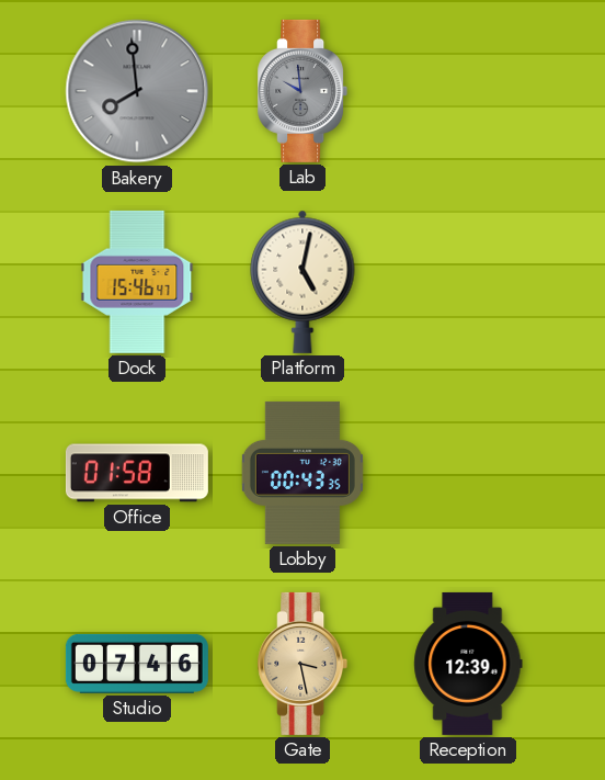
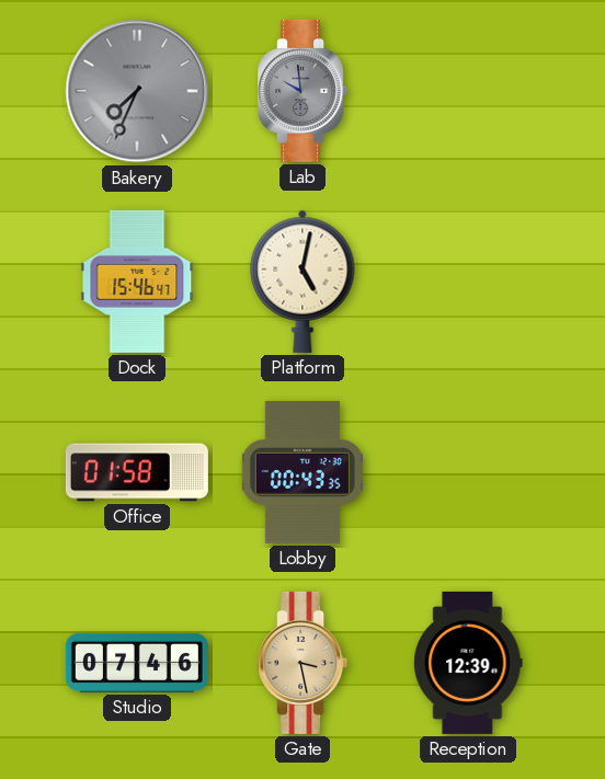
Bakery: 7:59 -> 7:34
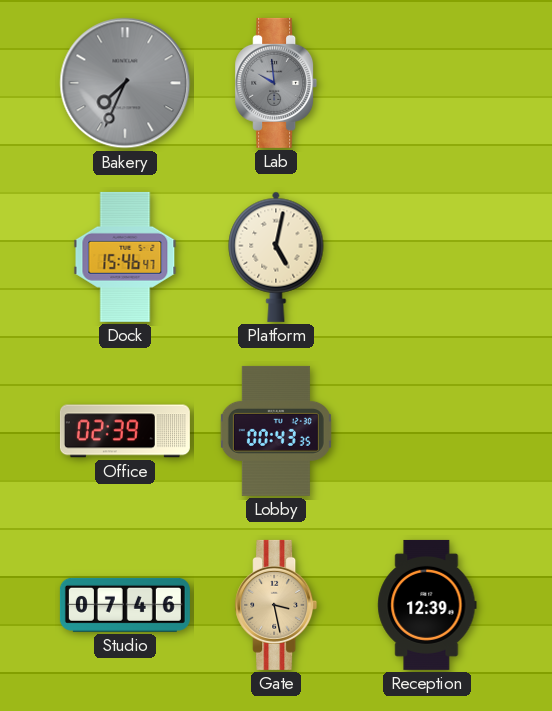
Office: 01:58 -> 02:39
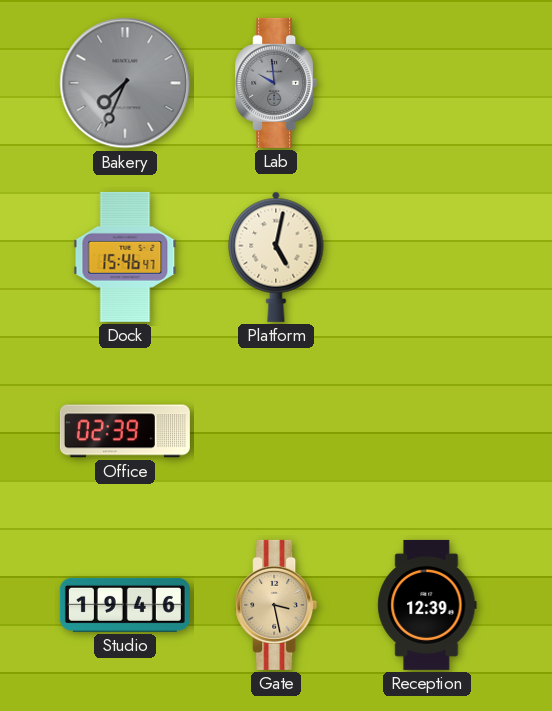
Lobby: 00:43 -> none
Studio: 07:46 -> 19:46
